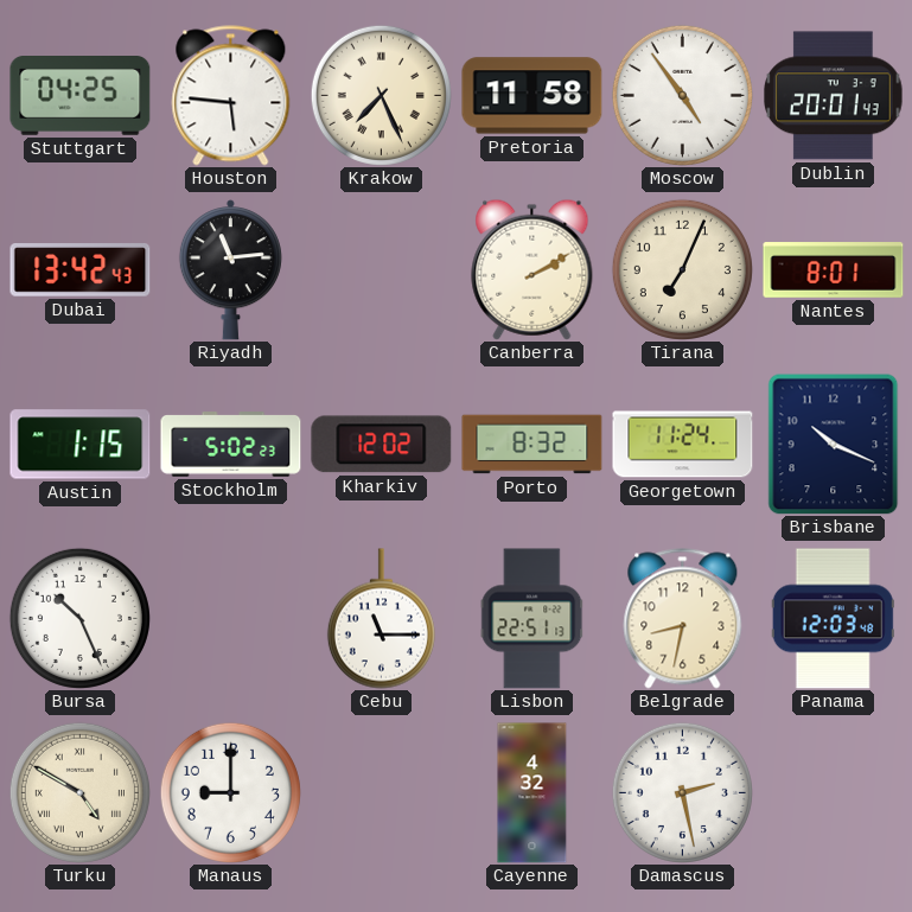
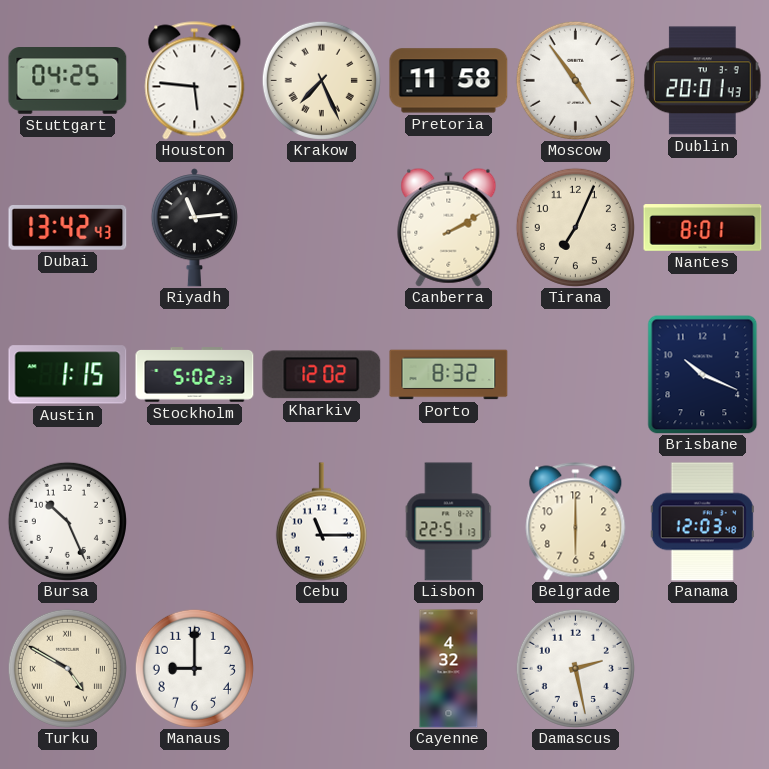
Georgetown: 11:24 -> none
Belgrade: 8:32 -> 6:00
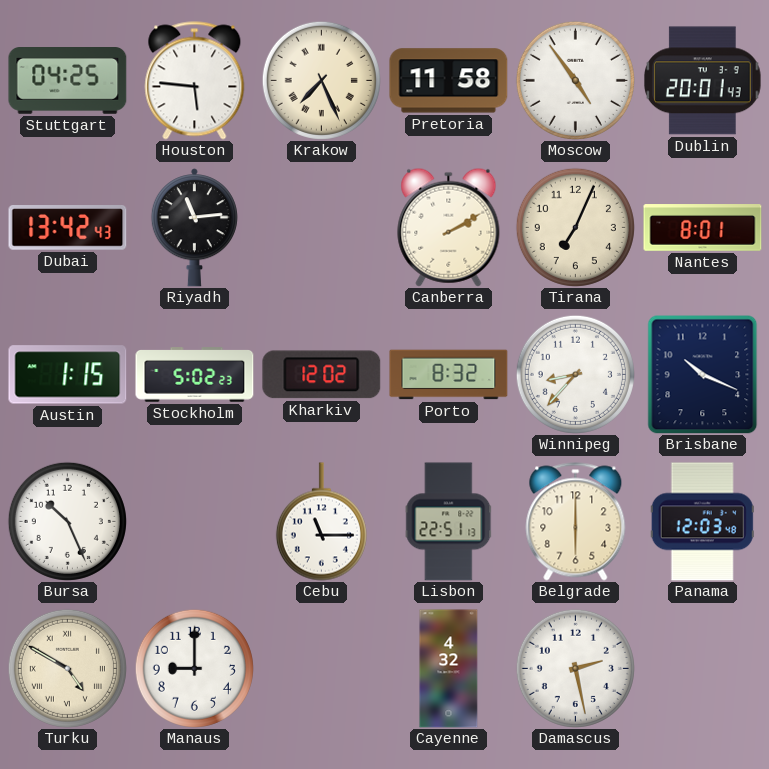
Winnipeg: none -> 8:37
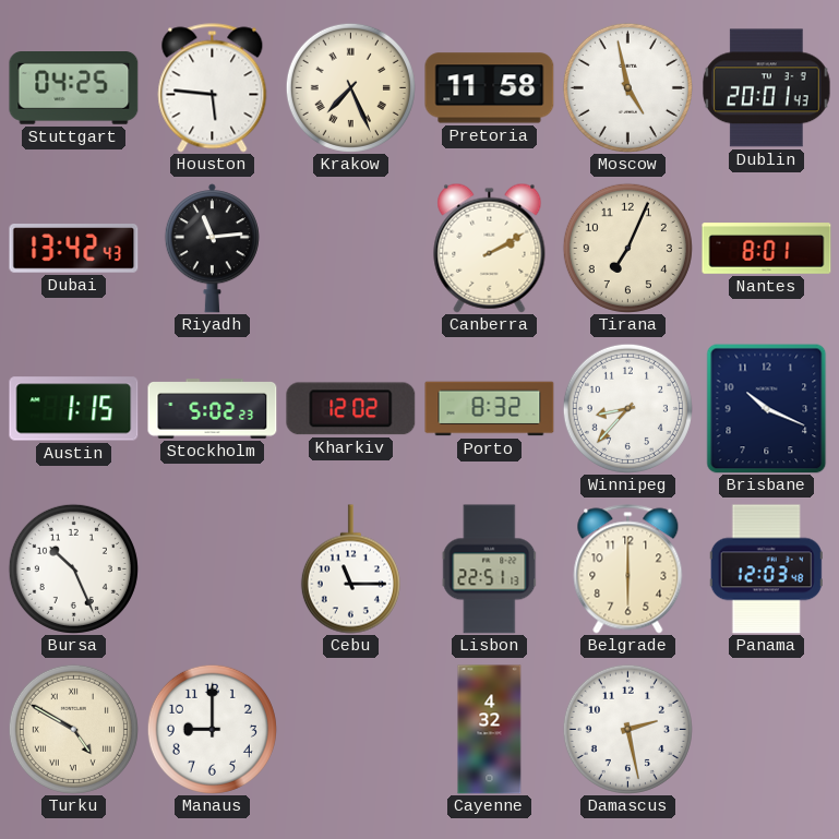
Moscow: 4:54 -> 4:58
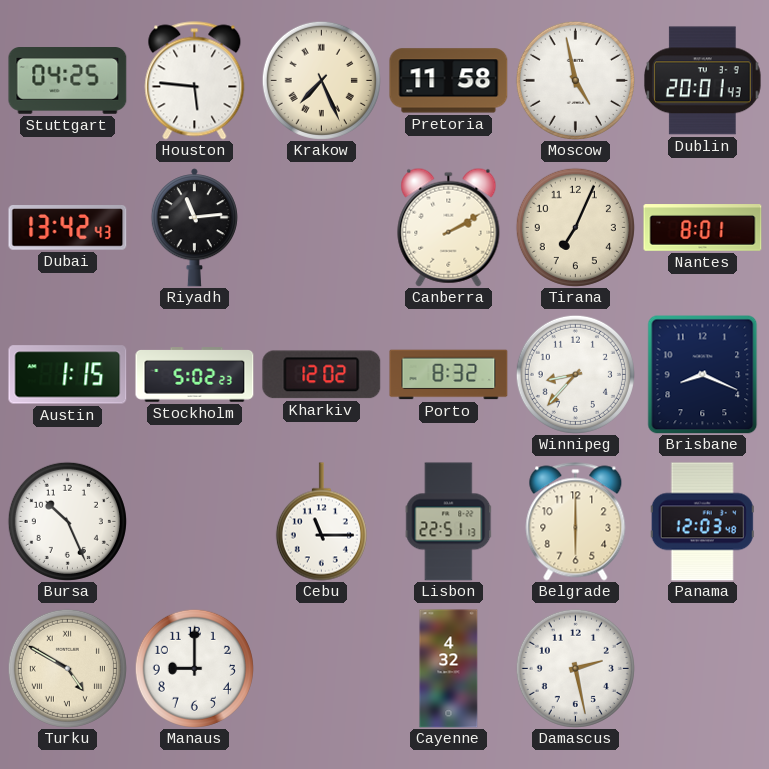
Brisbane: 10:19 -> 8:19
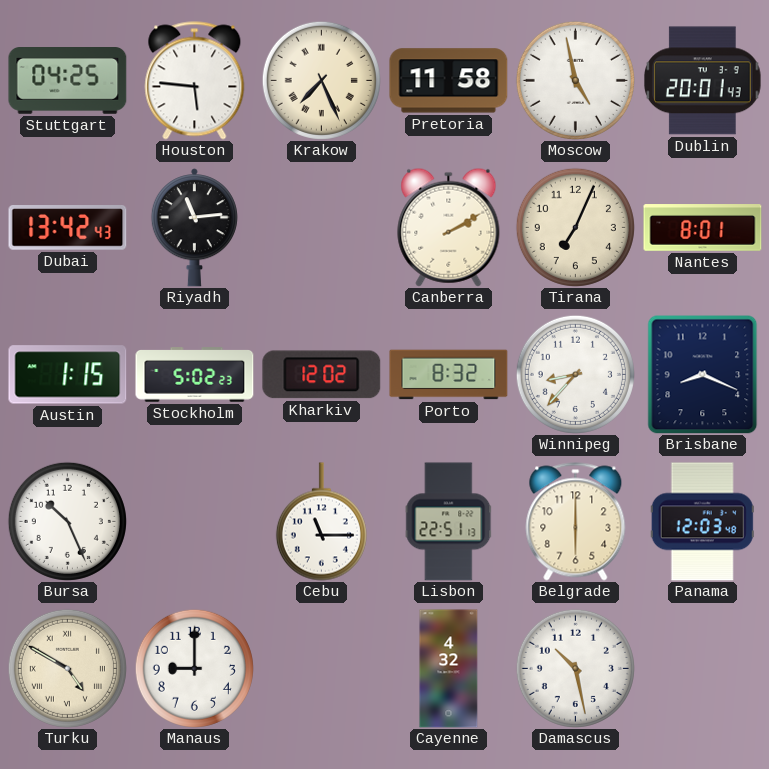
Damascus: 2:28 -> 10:28
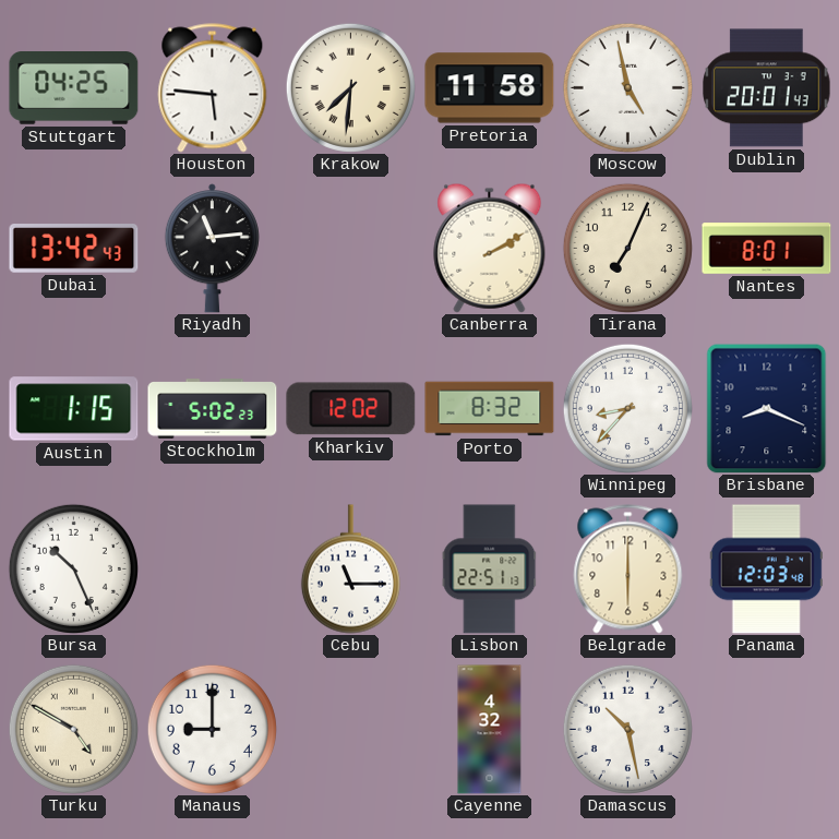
Krakow: 7:26 -> 7:31
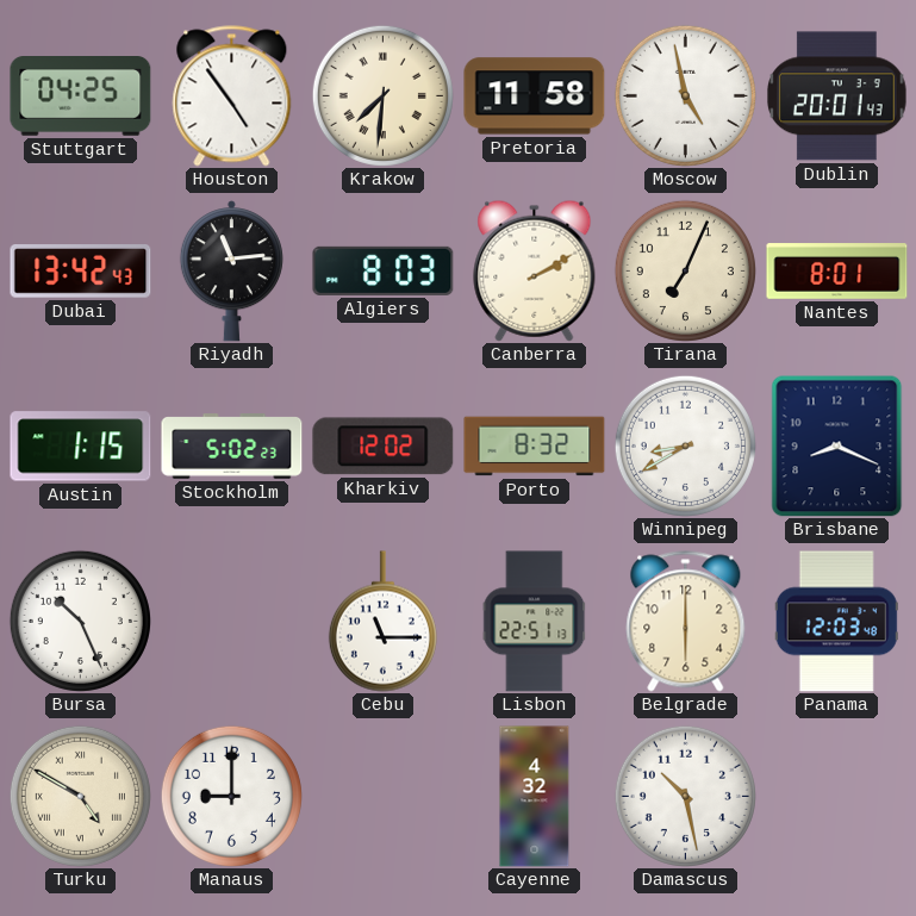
Houston: 5:46 -> 4:54
Algiers: none -> 8:03
Winnipeg: 8:37 -> 8:40
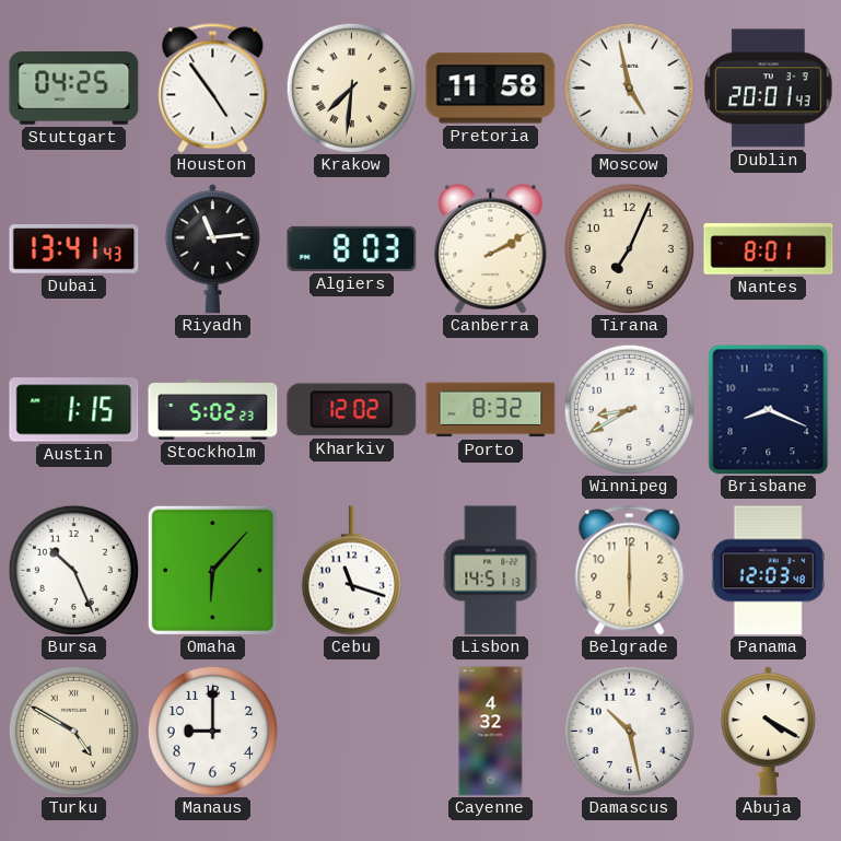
Dubai: 13:42 -> 13:41
Omaha: none -> 6:07
Cebu: 11:15 -> 11:18
Lisbon: 22:51 -> 14:51
Abuja: none -> 4:20
